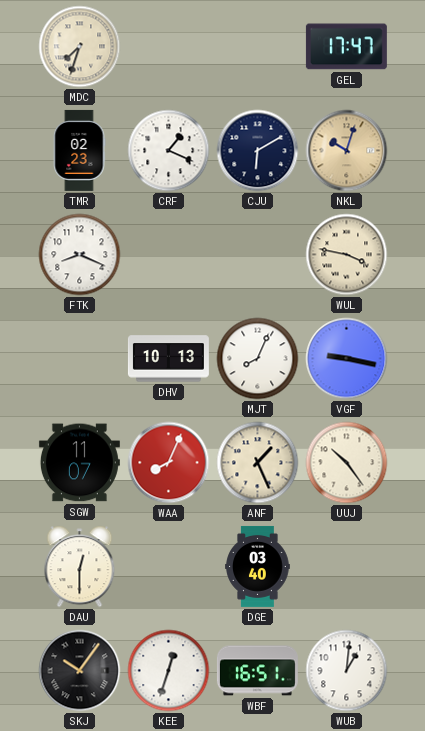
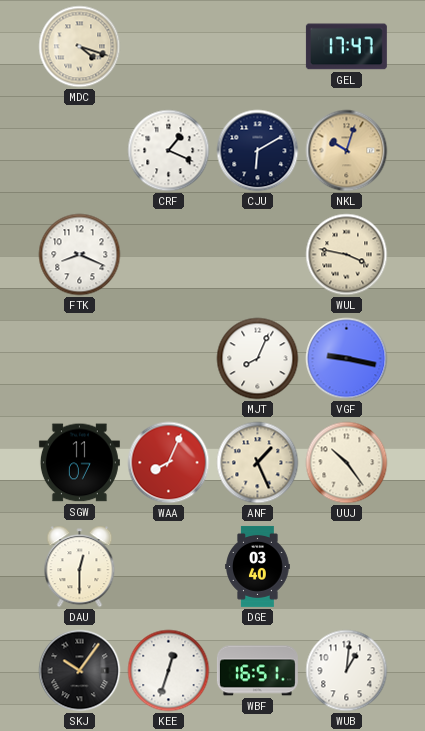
MDC: 7:33 -> 4:18
TMR: 02:23 -> none
DHV: 10:13 -> none
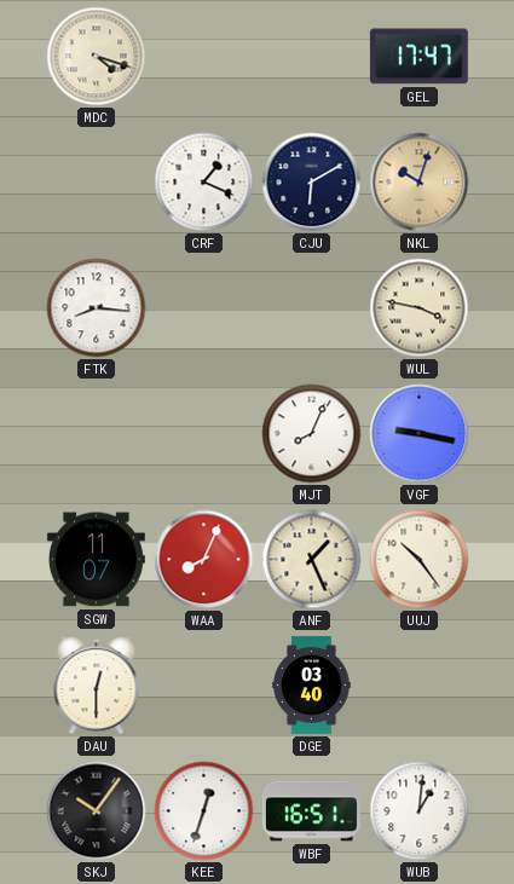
FTK: 8:19 -> 8:16
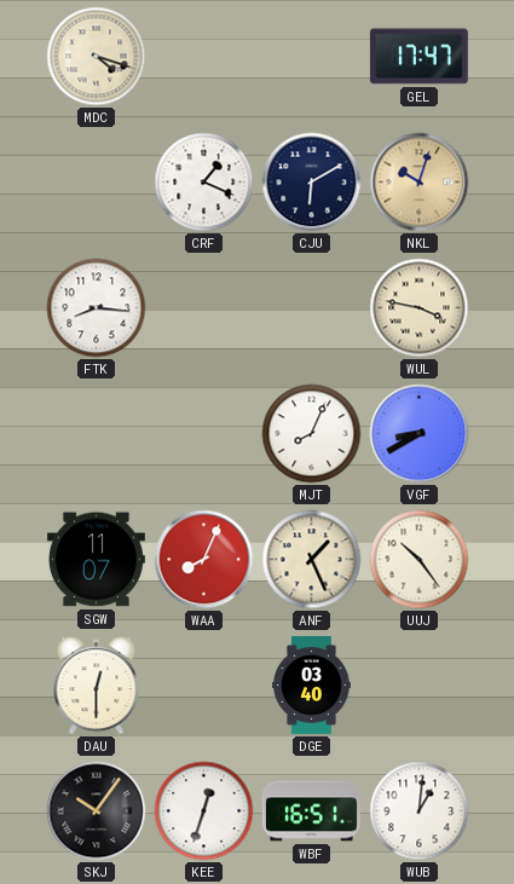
VGF: 9:17 -> 8:40
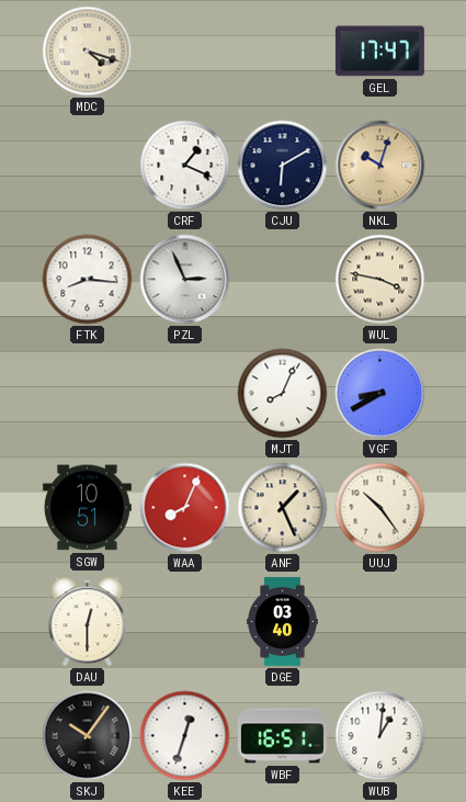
PZL: none -> 2:56
SGW: 11:07 -> 10:51
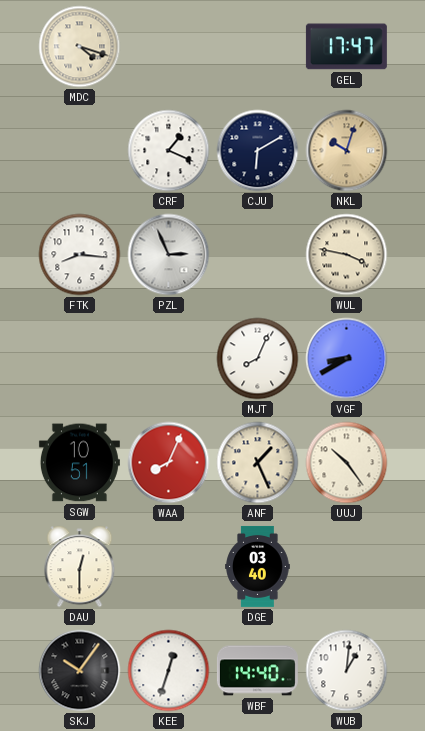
WBF: 16:51 -> 14:40
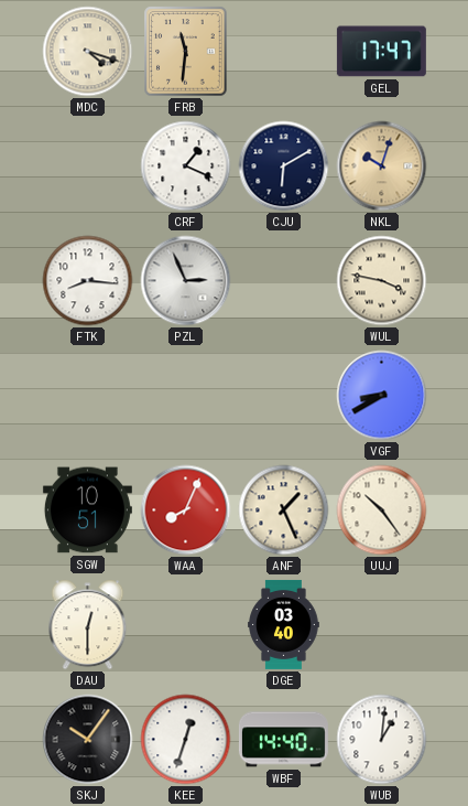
FRB: none -> 11:31
MJT: 8:04 -> none
